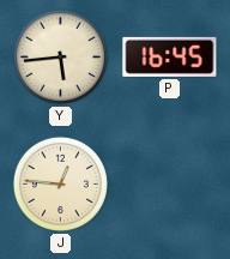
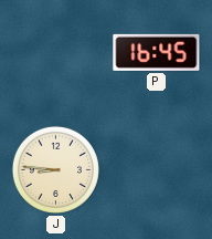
Y: 5:44 -> none
J: 12:46 -> 8:46
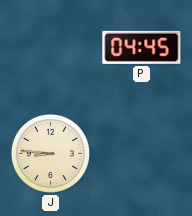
P: 16:45 -> 04:45
